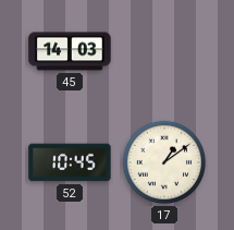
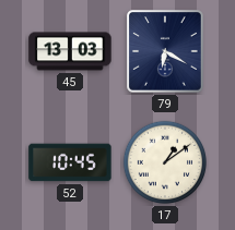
45: 14:03 -> 13:03
79: none -> 6:20
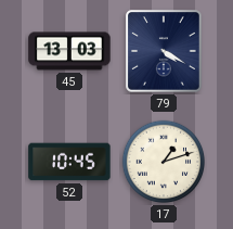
79: 6:20 -> 4:20
17: 1:09 -> 1:12
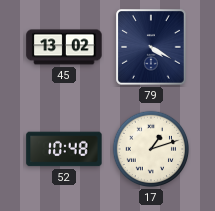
45: 13:03 -> 13:02
52: 10:45 -> 10:48
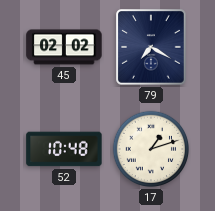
45: 13:02 -> 02:02
79: 4:20 -> 7:20
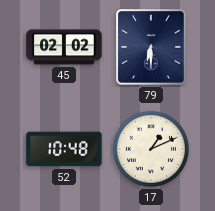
79: 7:20 -> 6:30
17: 1:12 -> 1:11
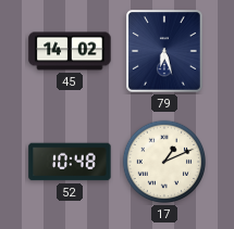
45: 02:02 -> 14:02
79: 6:30 -> 6:27
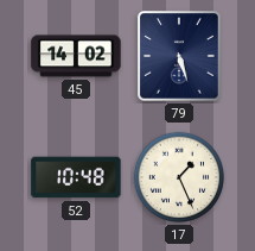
79: 6:27 -> 5:27
17: 1:11 -> 1:26
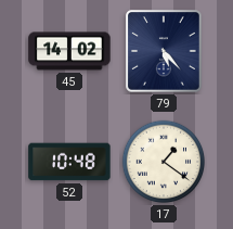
79: 5:27 -> 5:23
17: 1:26 -> 1:21
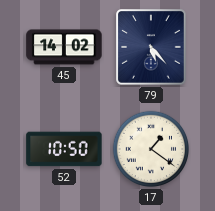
52: 10:48 -> 10:50
